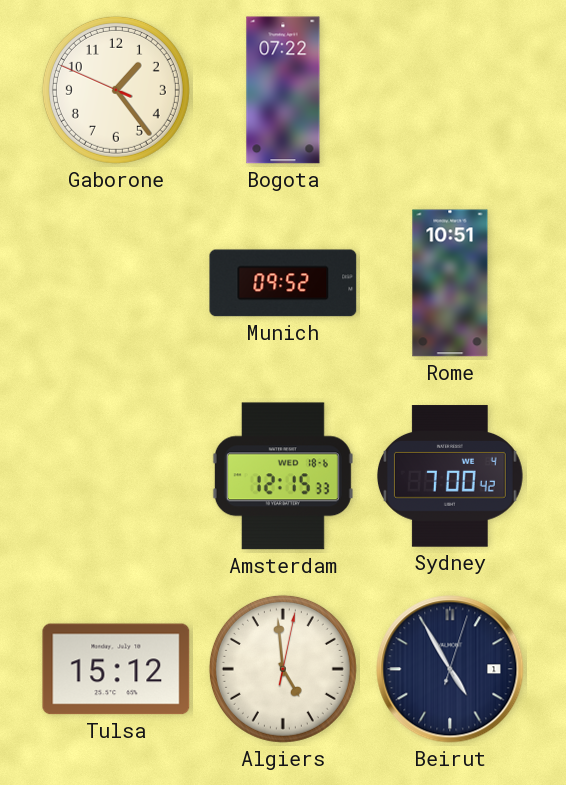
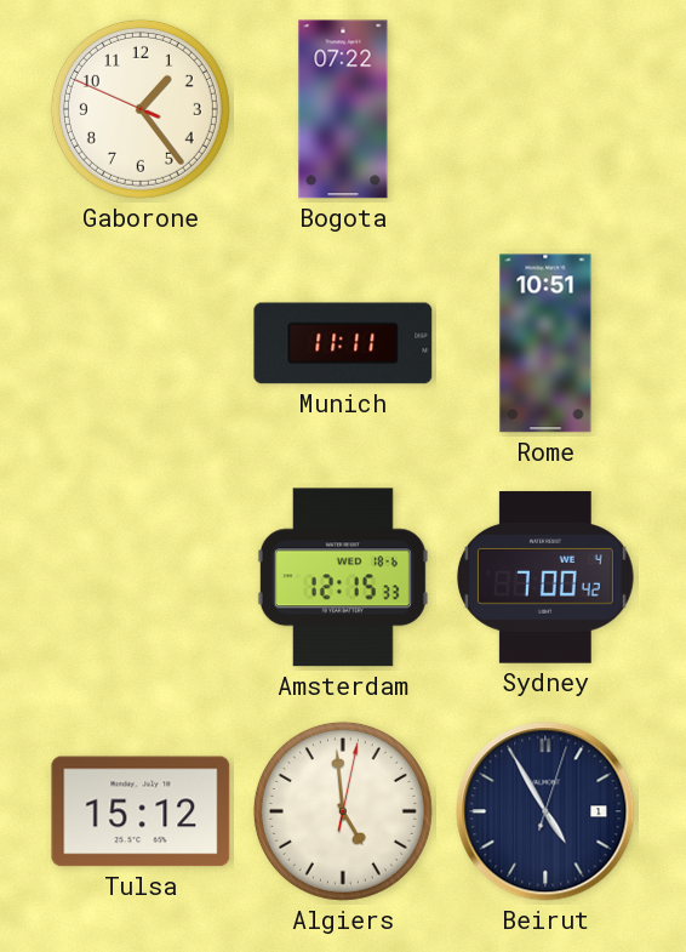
Munich: 09:52 -> 11:11
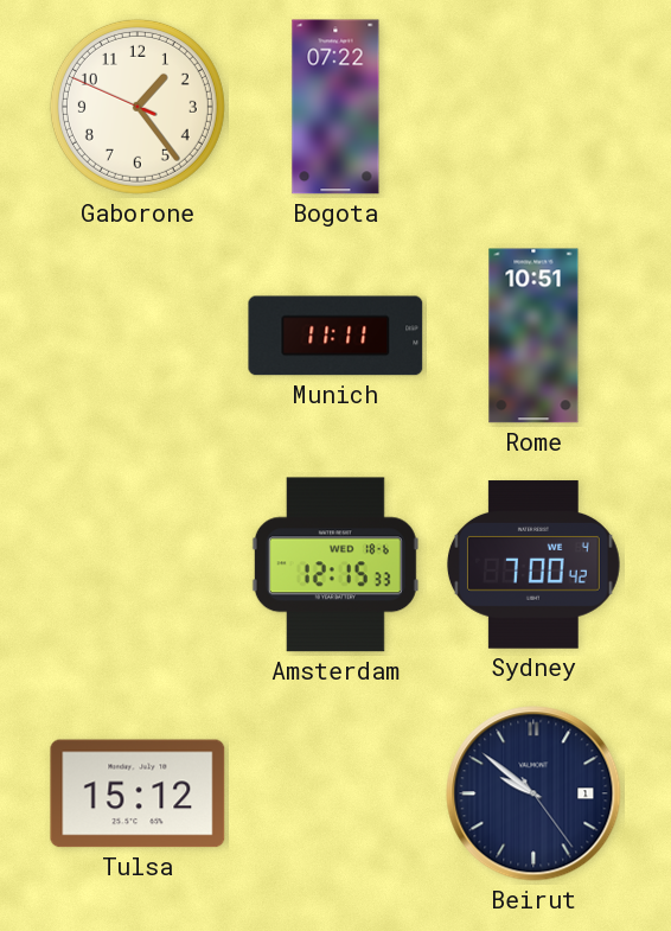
Algiers: 4:59 -> none
Beirut: 4:55 -> 9:51
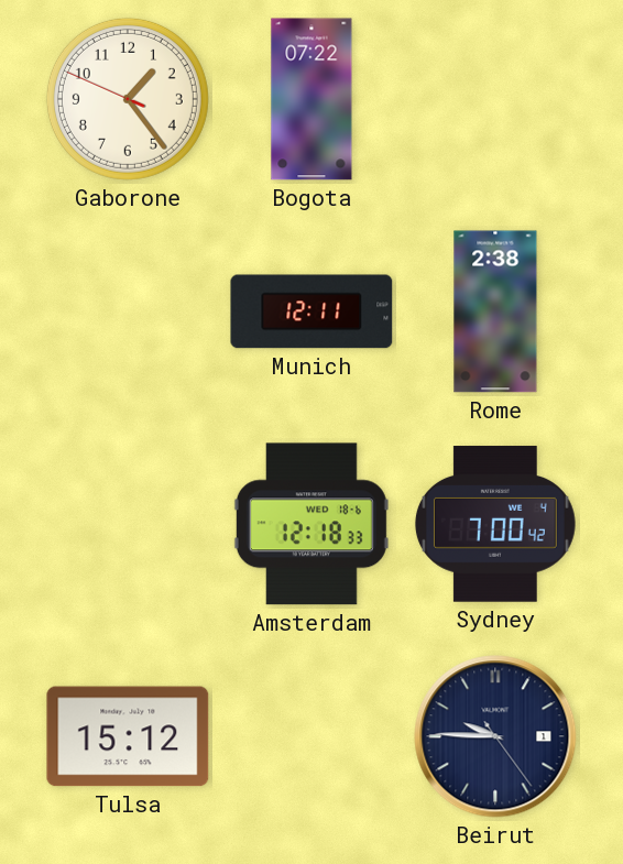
Munich: 11:11 -> 12:11
Rome: 10:51 -> 2:38
Amsterdam: 12:15 -> 12:18
Beirut: 9:51 -> 9:45
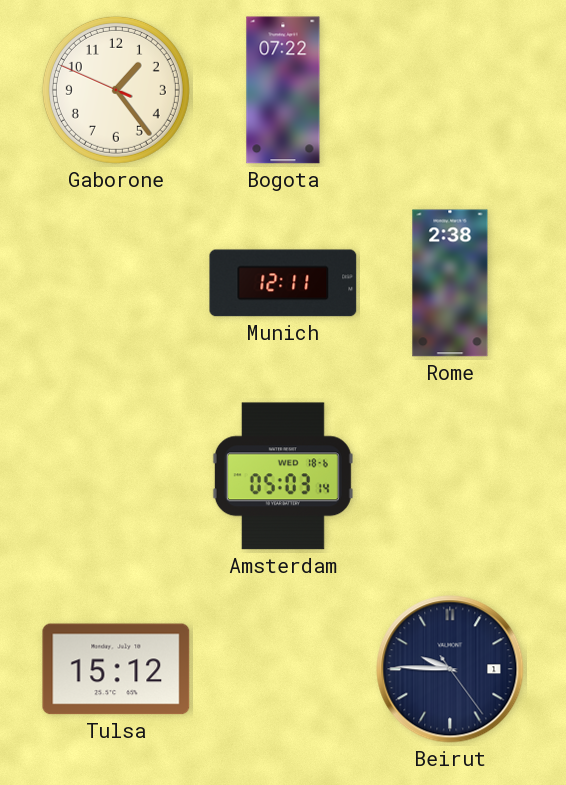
Amsterdam: 12:18 -> 05:03
Sydney: 7:00 -> none
